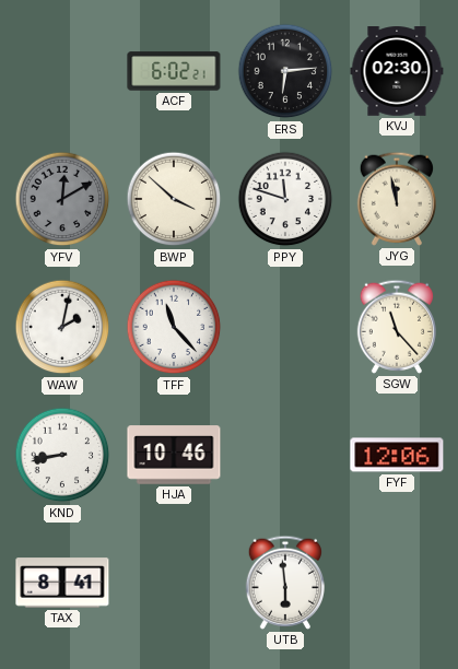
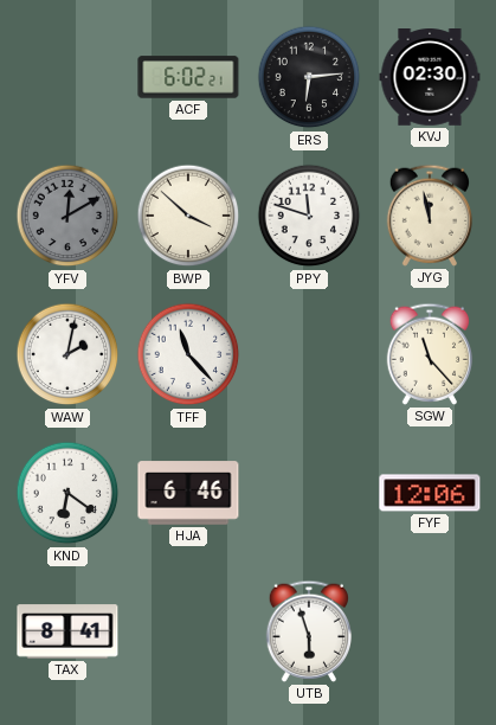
KND: 8:43 -> 6:21
HJA: 10:46 -> 6:46
UTB: 5:59 -> 5:57
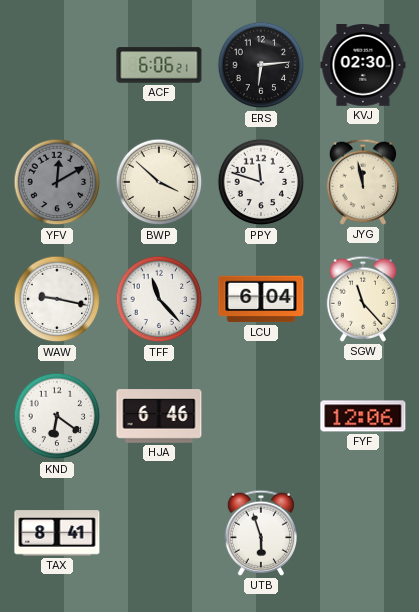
ACF: 6:02 -> 6:06
WAW: 2:02 -> 9:17
LCU: none -> 6:04
